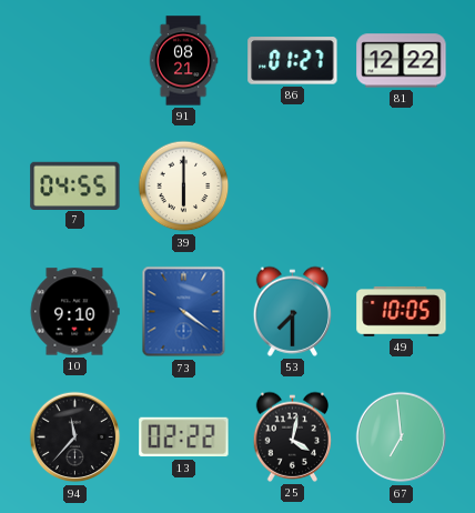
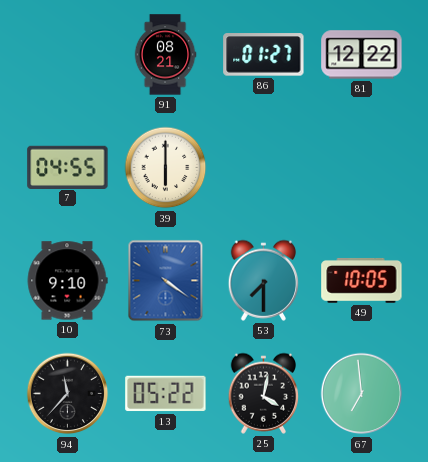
13: 02:22 -> 05:22
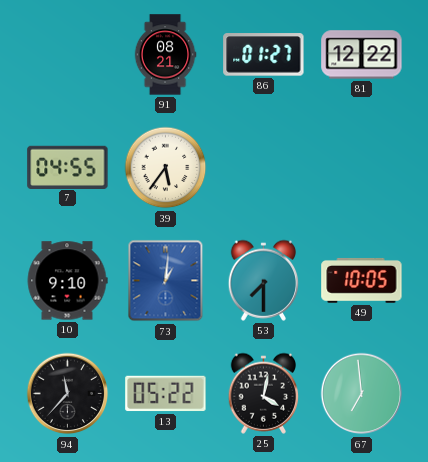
39: 6:00 -> 5:36
73: 4:21 -> 1:01
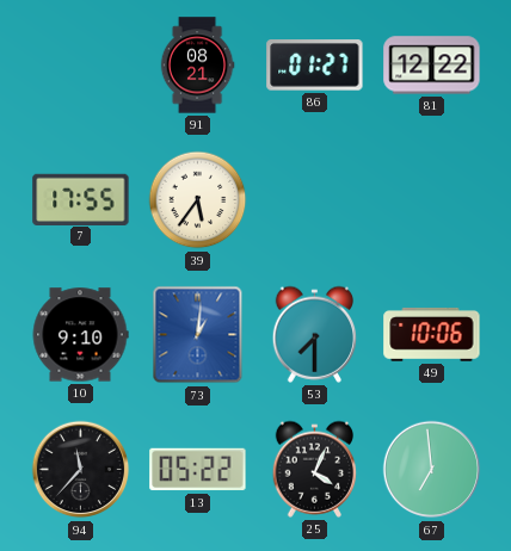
7: 04:55 -> 17:55
49: 10:05 -> 10:06
25: 4:02 -> 4:04
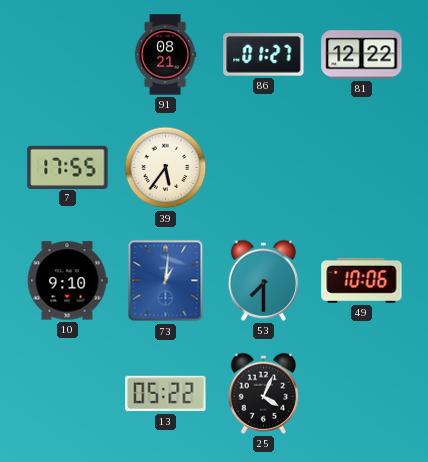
94: 11:37 -> none
67: 6:59 -> none
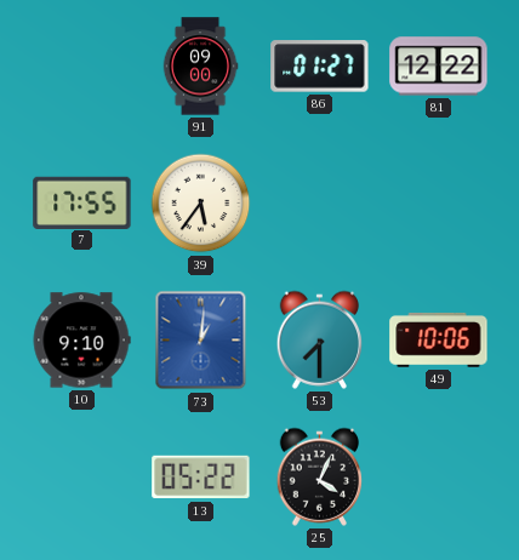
91: 08:21 -> 09:00
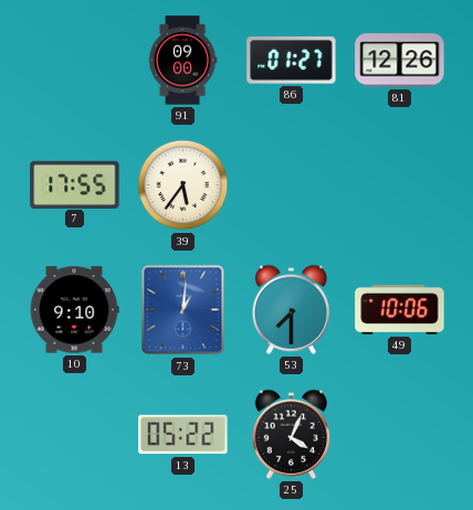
81: 12:22 -> 12:26
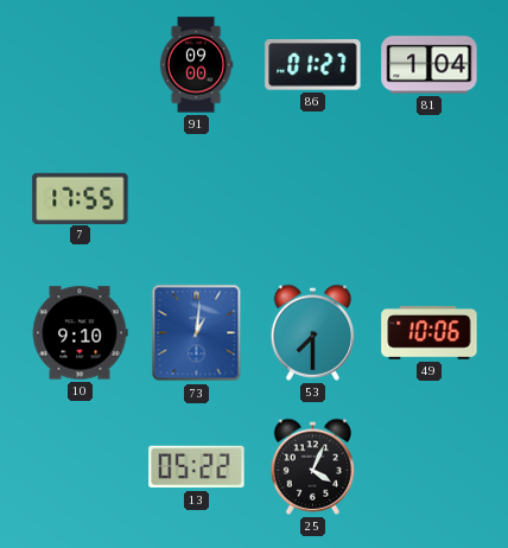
81: 12:26 -> 1:04
39: 5:36 -> none
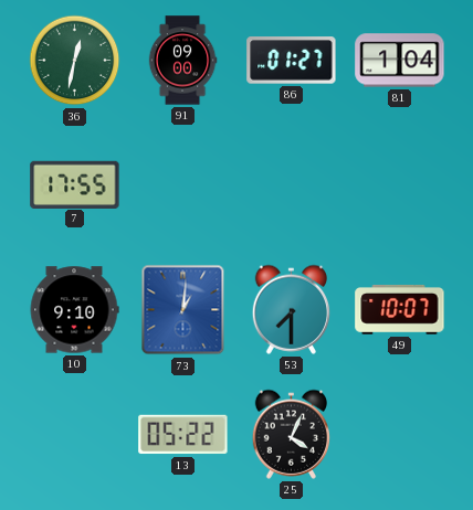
36: none -> 12:32
49: 10:06 -> 10:07
